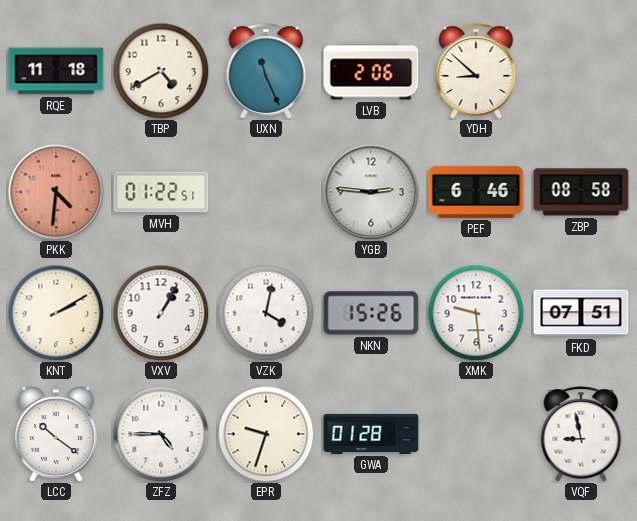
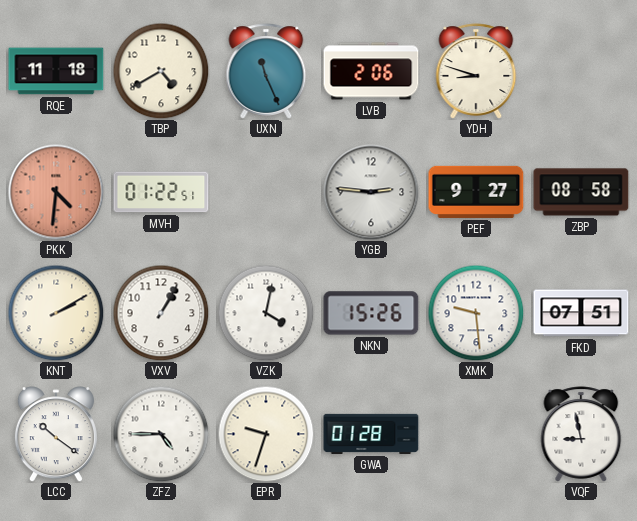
YDH: 8:52 -> 8:48
PEF: 6:46 -> 9:27
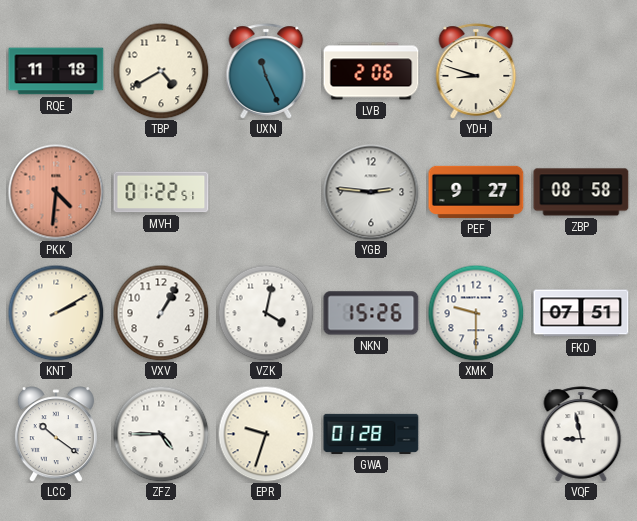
XMK: 9:29 -> 9:30
